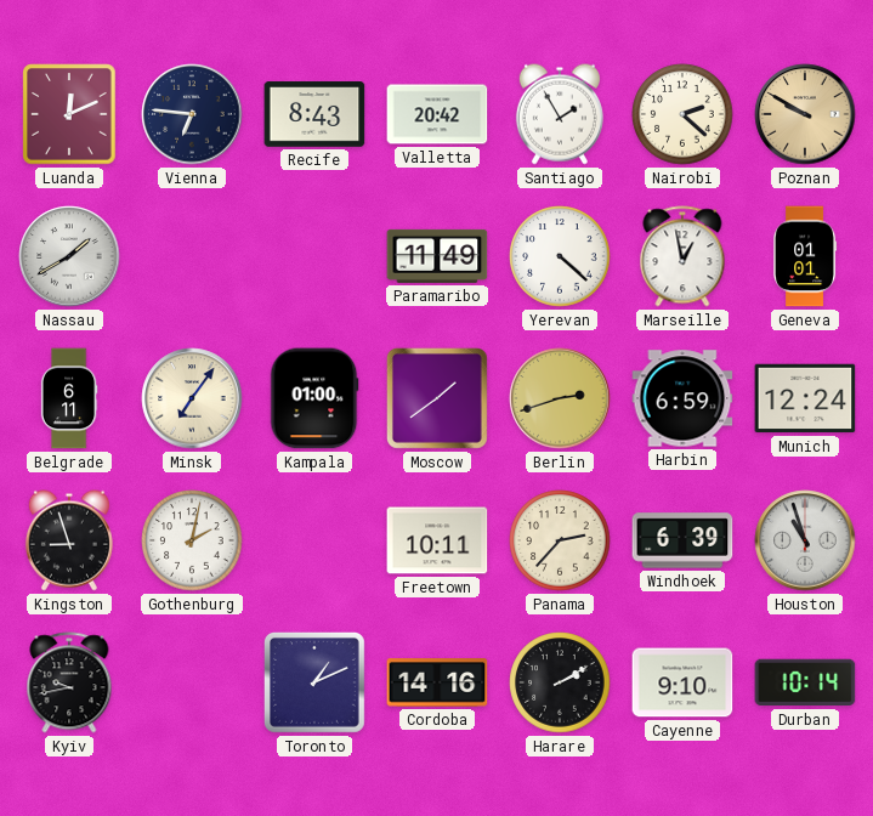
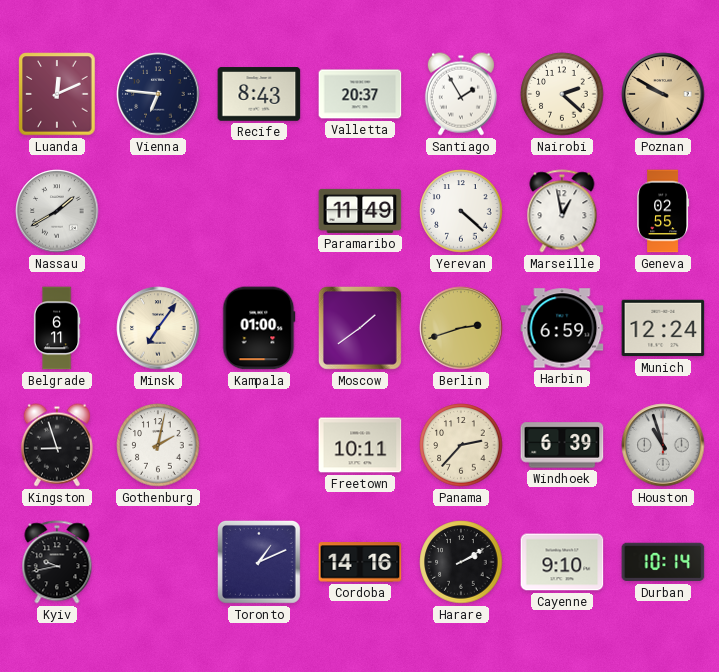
Valletta: 20:42 -> 20:37
Geneva: 01:01 -> 02:55
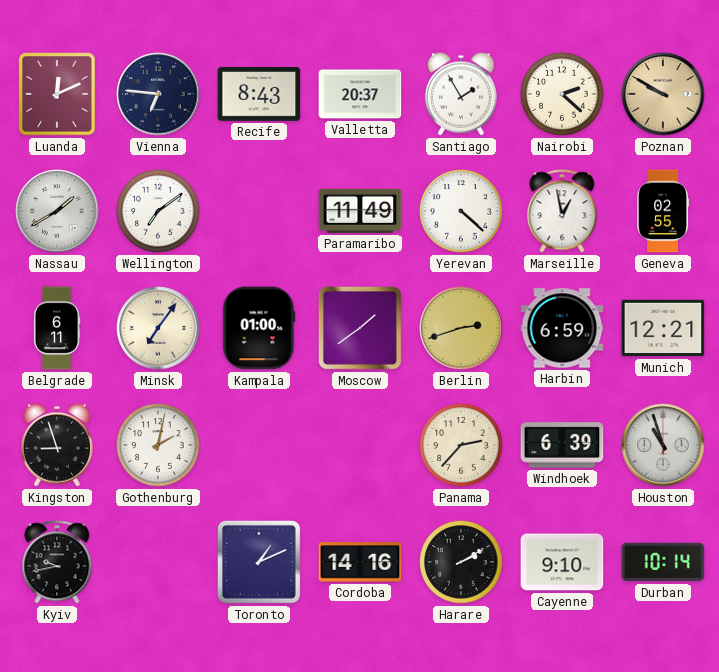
Wellington: none -> 7:09
Munich: 12:24 -> 12:21
Freetown: 10:11 -> none
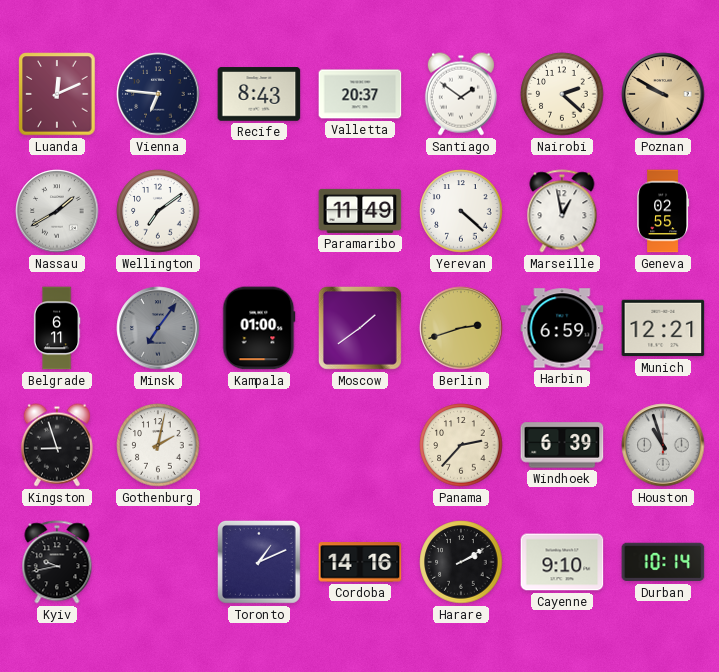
Santiago: 1:55 -> 1:51
Minsk dial: cream -> grey
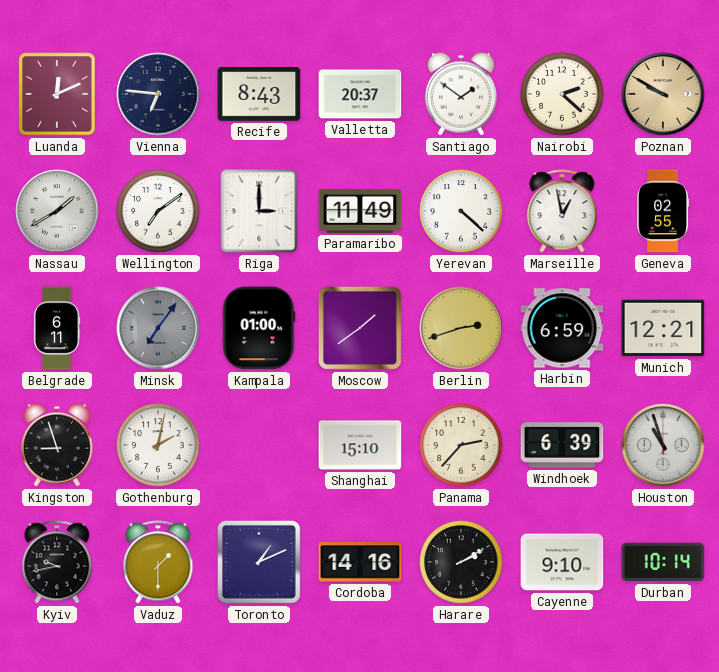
Riga: none -> 3:00
Shanghai: none -> 15:10
Vaduz: none -> 1:30
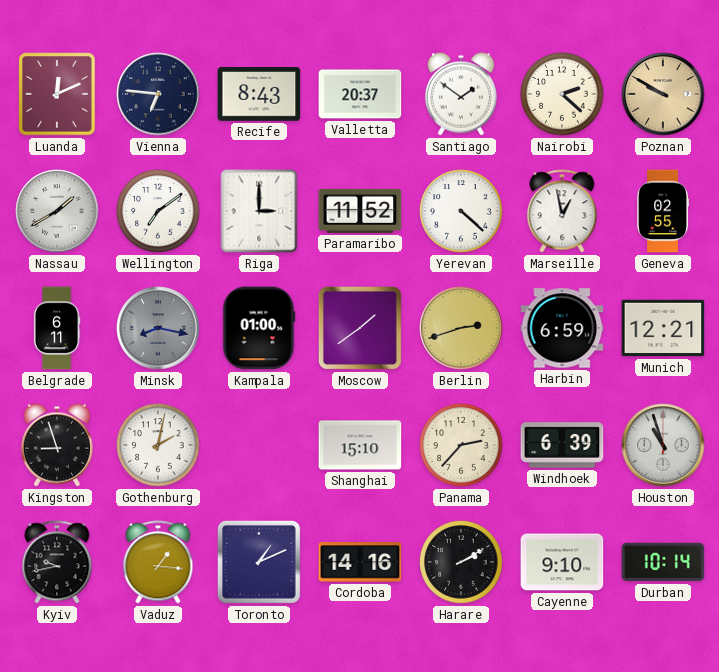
Paramaribo: 11:49 -> 11:52
Minsk: 7:06 -> 8:17
Vaduz: 1:30 -> 1:16
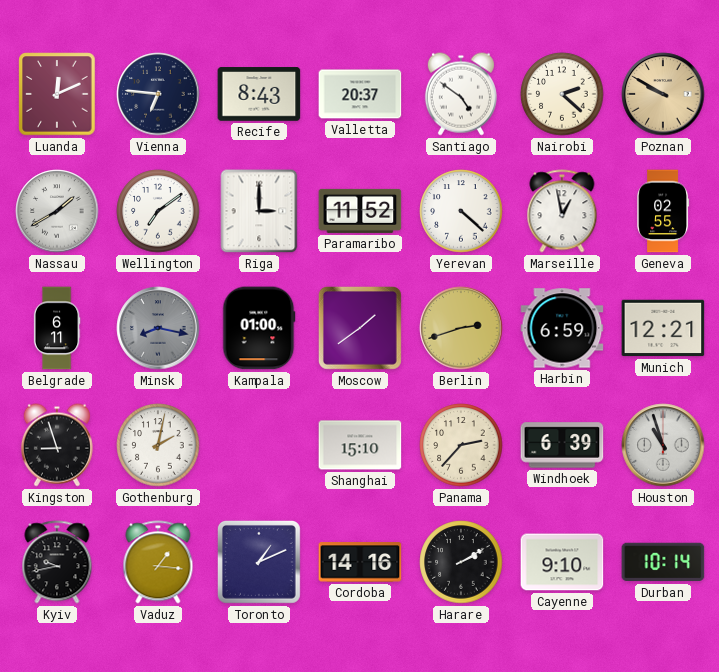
Santiago: 1:51 -> 4:51
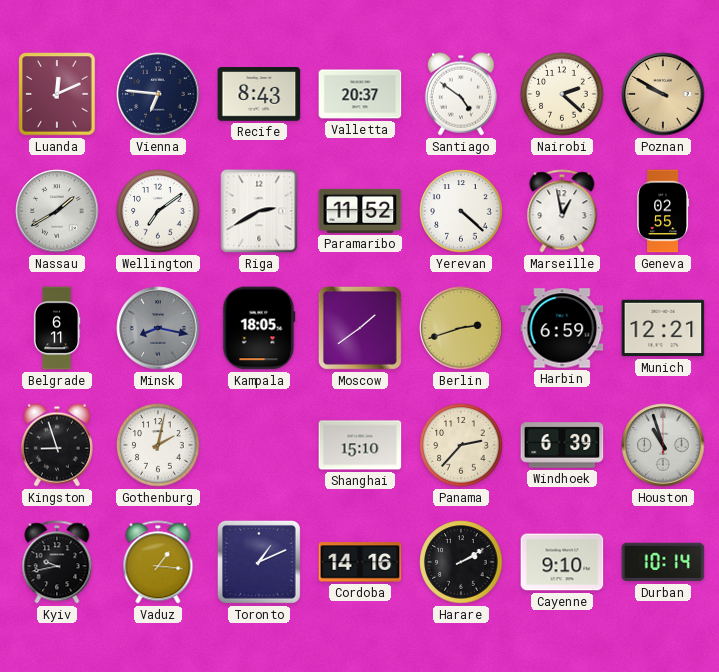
Riga: 3:00 -> 2:40
Kampala: 01:00 -> 18:05
